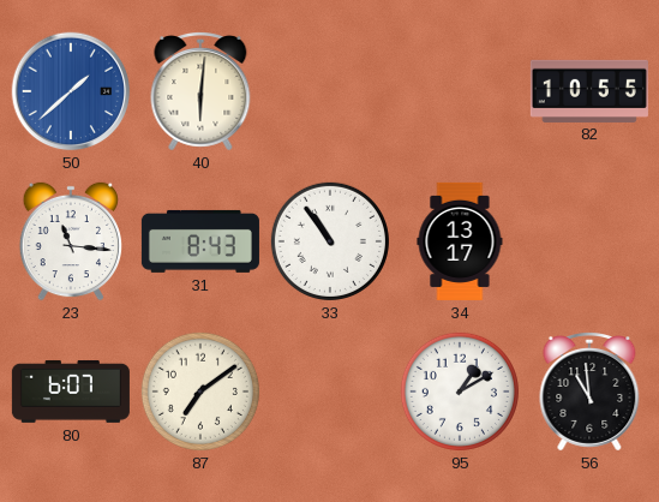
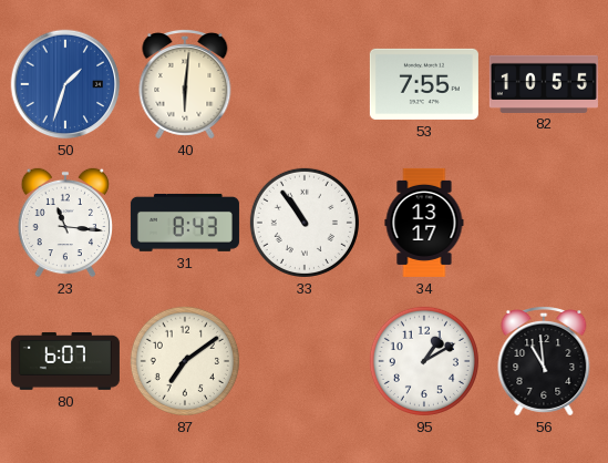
50: 1:38 -> 1:33
53: none -> 7:55
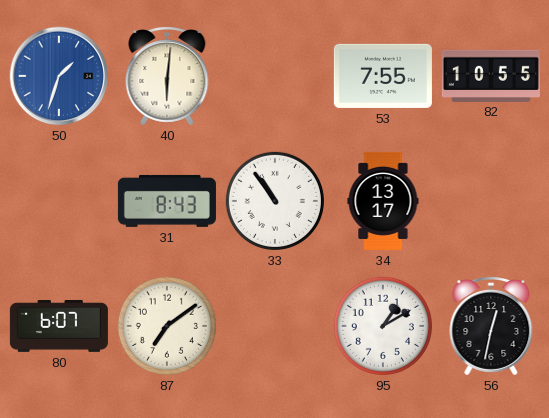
23: 11:16 -> none
56: 10:59 -> 12:32
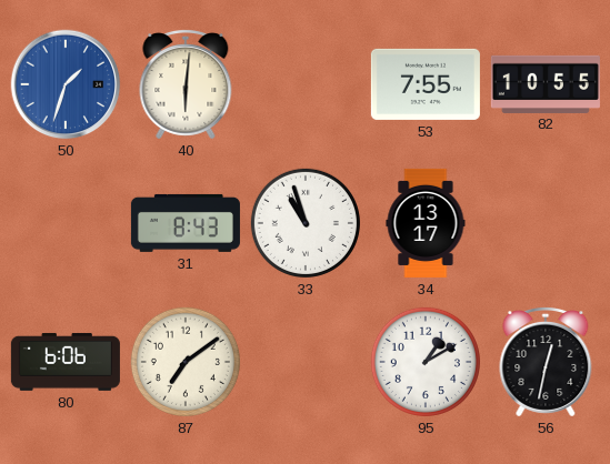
33: 10:54 -> 10:57
80: 6:07 -> 6:06
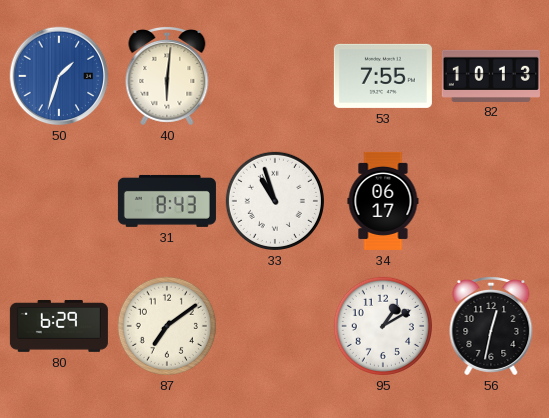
82: 10:55 -> 10:13
34: 13:17 -> 06:17
80: 6:06 -> 6:29
